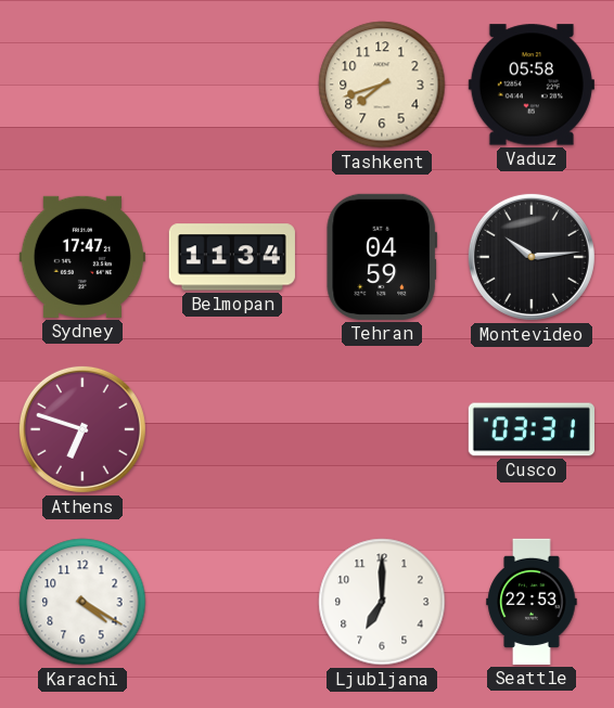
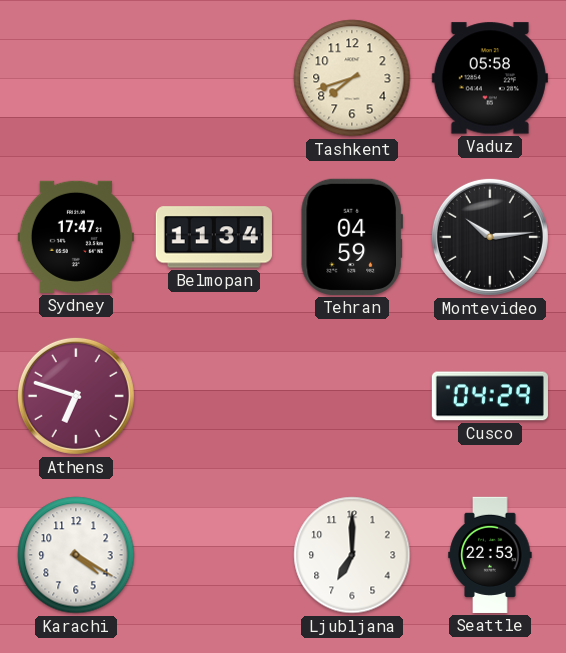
Cusco: 03:31 -> 04:29
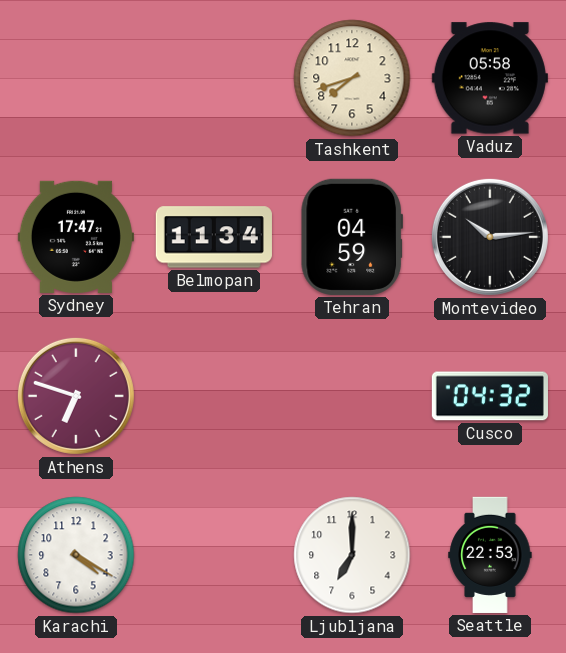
Cusco: 04:29 -> 04:32
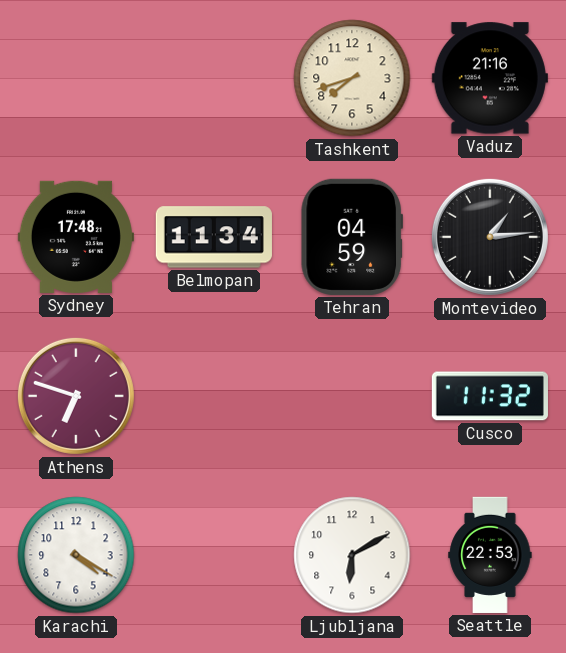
Vaduz: 05:58 -> 21:16
Sydney: 17:47 -> 17:48
Montevideo: 10:14 -> 1:14
Cusco: 04:32 -> 11:32
Ljubljana: 7:00 -> 6:10
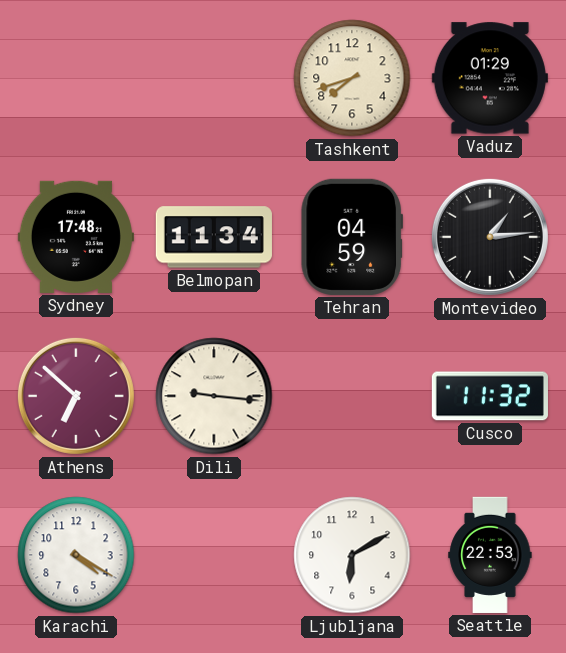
Vaduz: 21:16 -> 01:29
Athens: 6:48 -> 6:52
Dili: none -> 9:16
